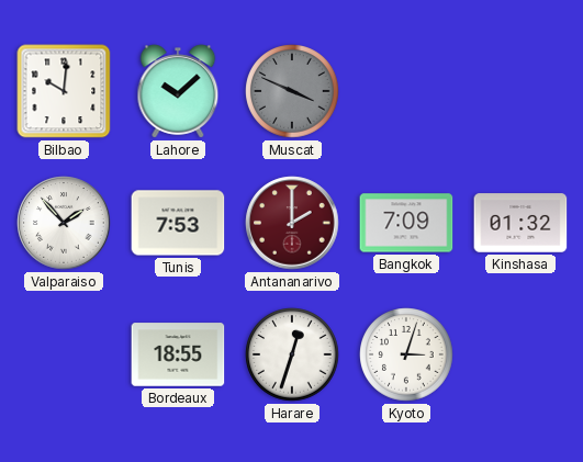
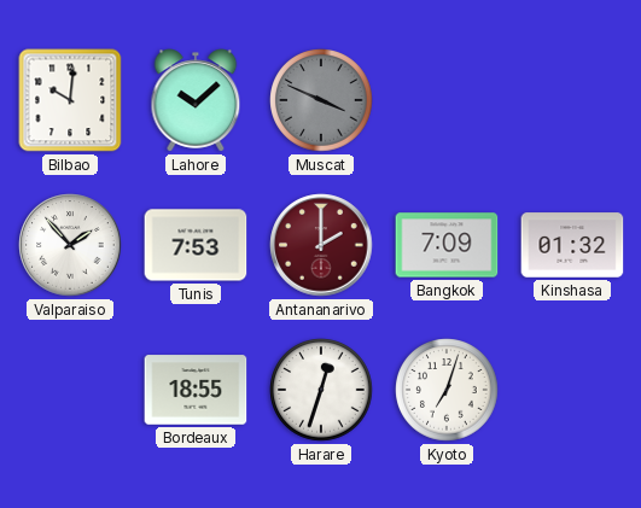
Kyoto: 3:03 -> 7:03
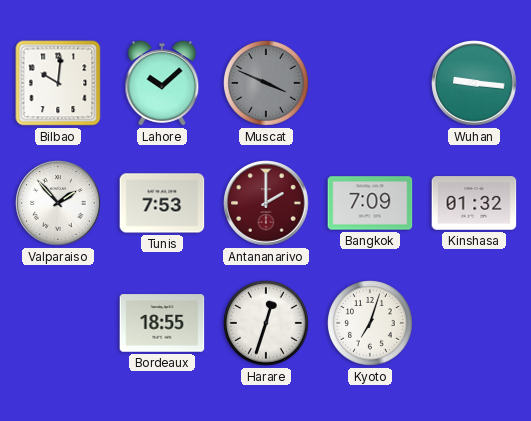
Wuhan: none -> 9:16
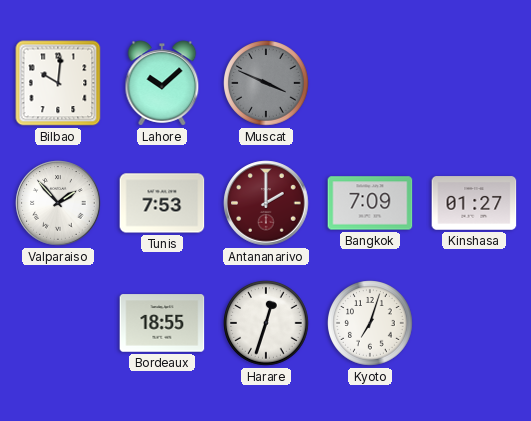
Wuhan: 9:16 -> none
Kinshasa: 01:32 -> 01:27
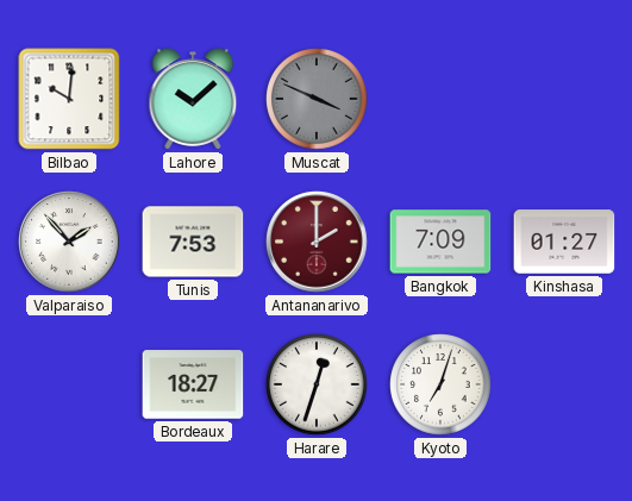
Bordeaux: 18:55 -> 18:27
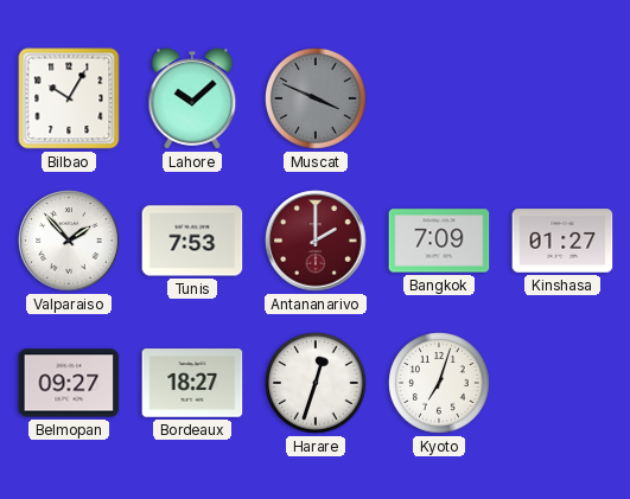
Bilbao: 10:01 -> 10:05
Belmopan: none -> 09:27
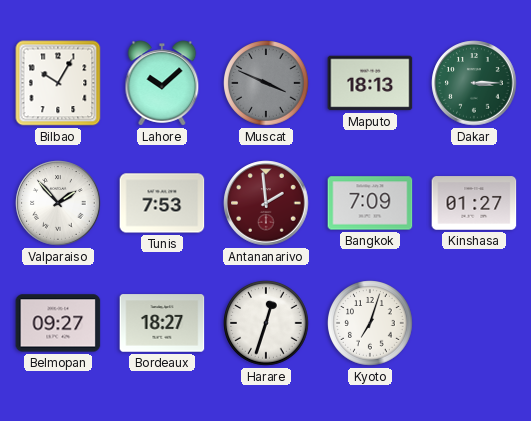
Maputo: none -> 18:13
Dakar: none -> 3:15
Antananarivo: 2:00 -> 1:59
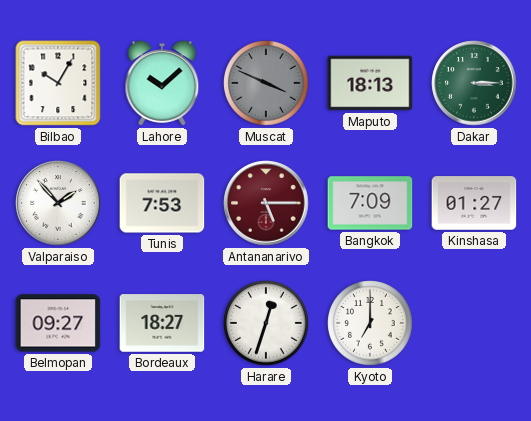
Antananarivo: 1:59 -> 5:15
Kyoto: 7:03 -> 7:00
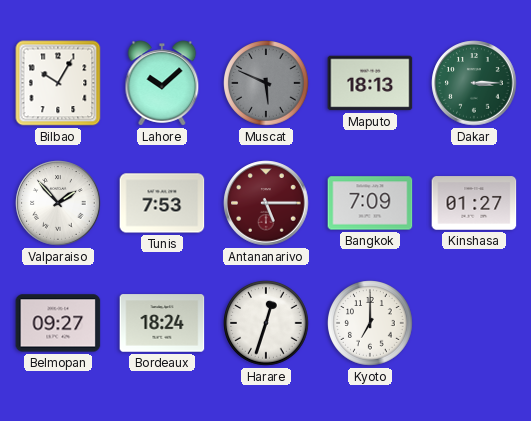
Muscat: 3:49 -> 5:49
Bordeaux: 18:27 -> 18:24
